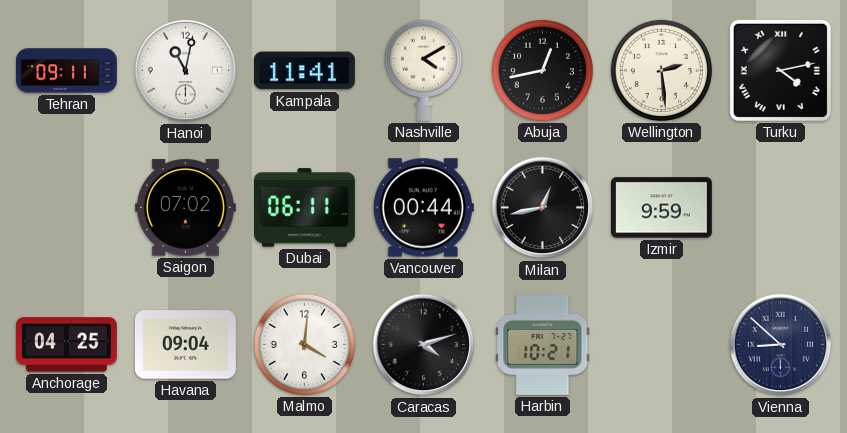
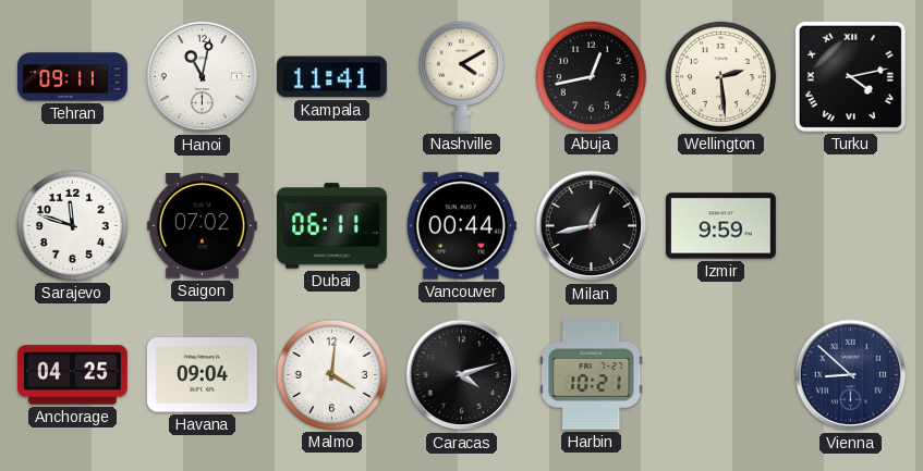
Sarajevo: none -> 11:48
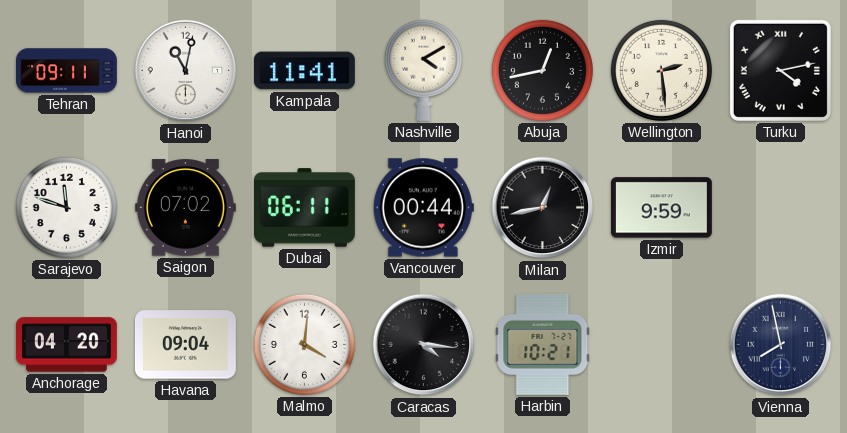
Anchorage: 04:25 -> 04:20
Caracas: 4:12 -> 4:16
Vienna: 8:52 -> 7:58
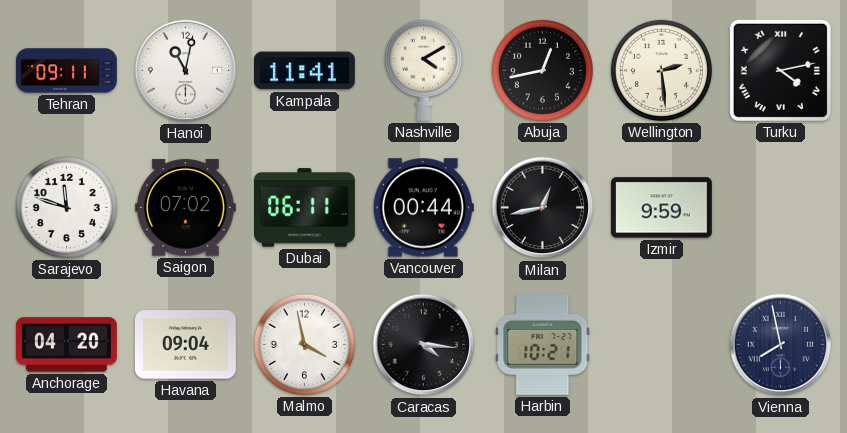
Malmo: 4:01 -> 3:58
